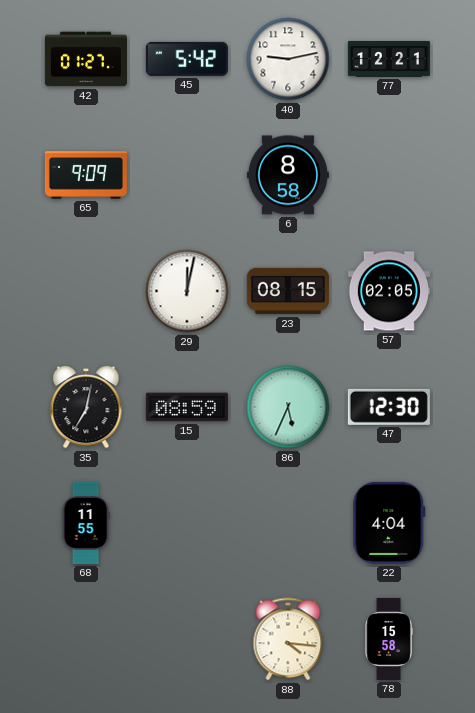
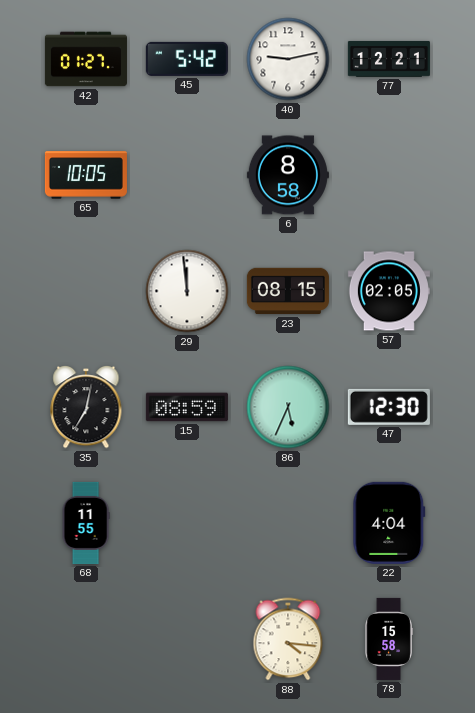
65: 9:09 -> 10:05
29: 12:02 -> 11:59
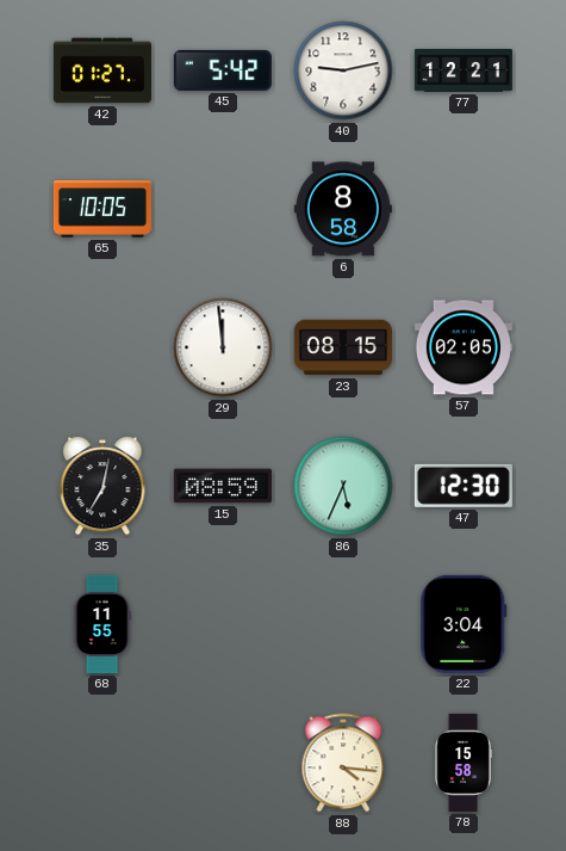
22: 4:04 -> 3:04
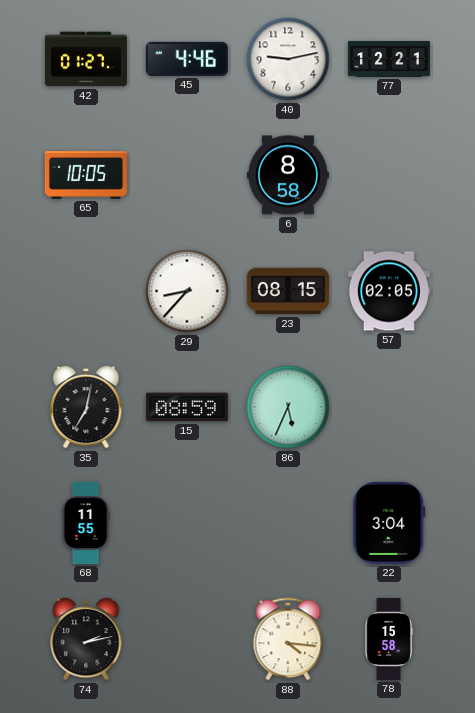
45: 5:42 -> 4:46
29: 11:59 -> 8:37
47: 12:30 -> none
74: none -> 2:13
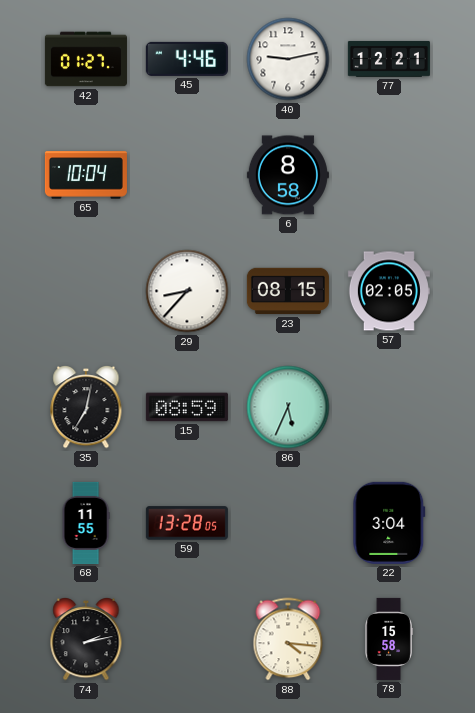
65: 10:05 -> 10:04
59: none -> 13:28
